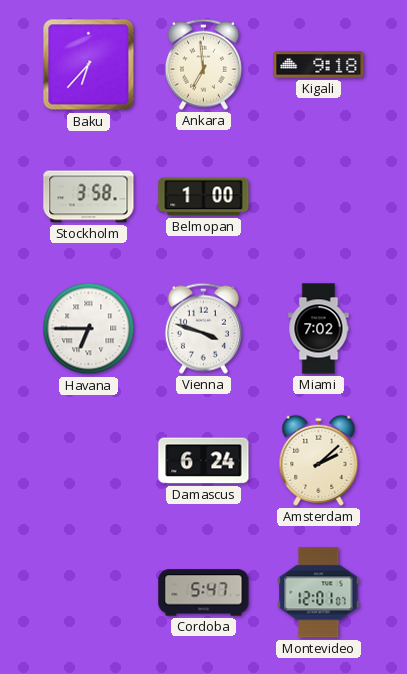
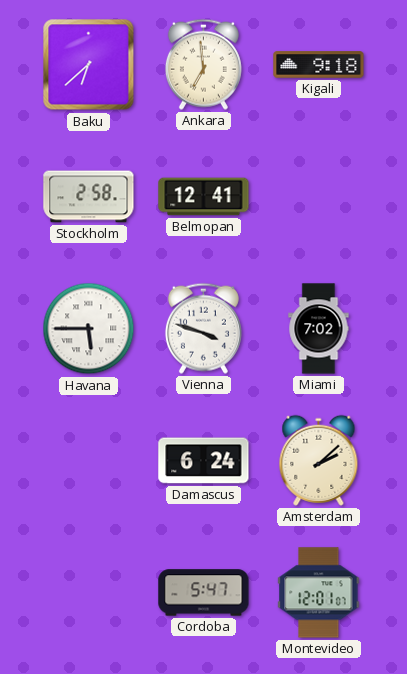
Baku: 6:37 -> 6:38
Stockholm: 3:58 -> 2:58
Belmopan: 1:00 -> 12:41
Havana: 6:45 -> 5:45
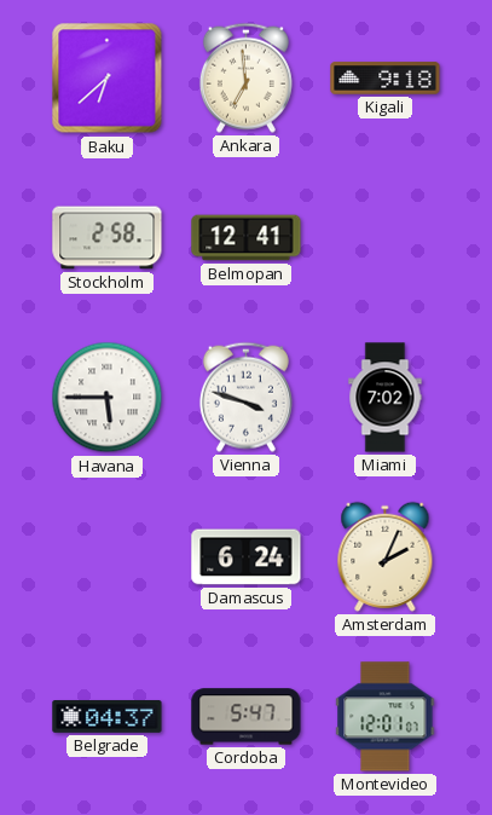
Amsterdam: 2:08 -> 2:04
Belgrade: none -> 04:37
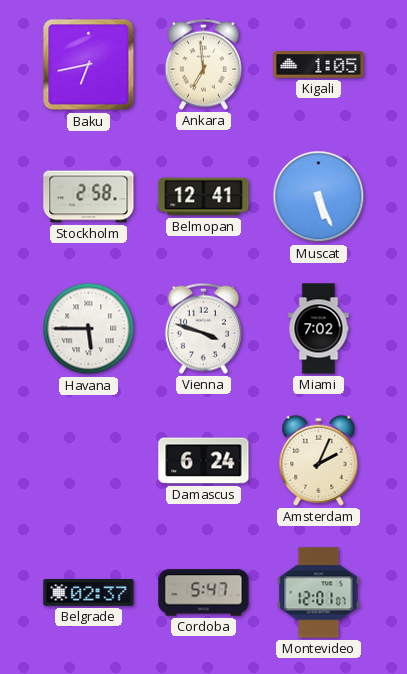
Baku: 6:38 -> 6:43
Kigali: 9:18 -> 1:05
Muscat: none -> 5:26
Belgrade: 04:37 -> 02:37
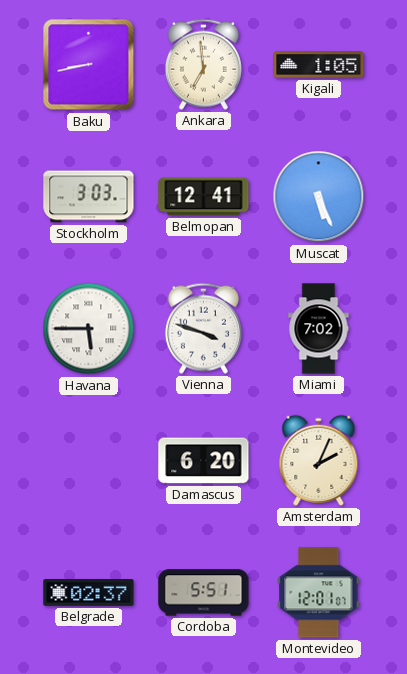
Baku: 6:43 -> 8:43
Stockholm: 2:58 -> 3:03
Damascus: 6:24 -> 6:20
Cordoba: 5:47 -> 5:51
